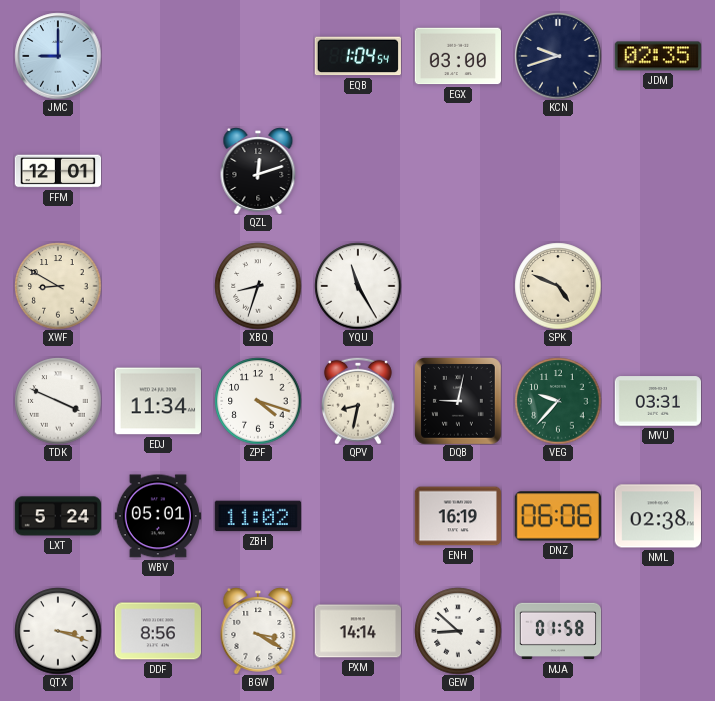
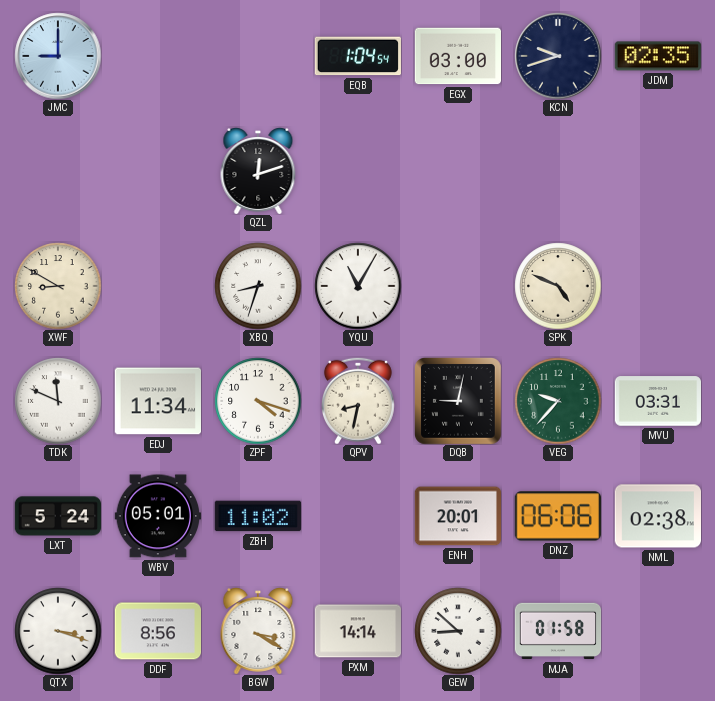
FFM: 12:01 -> none
YQU: 11:25 -> 11:05
TDK: 3:49 -> 11:49
ENH: 16:19 -> 20:01
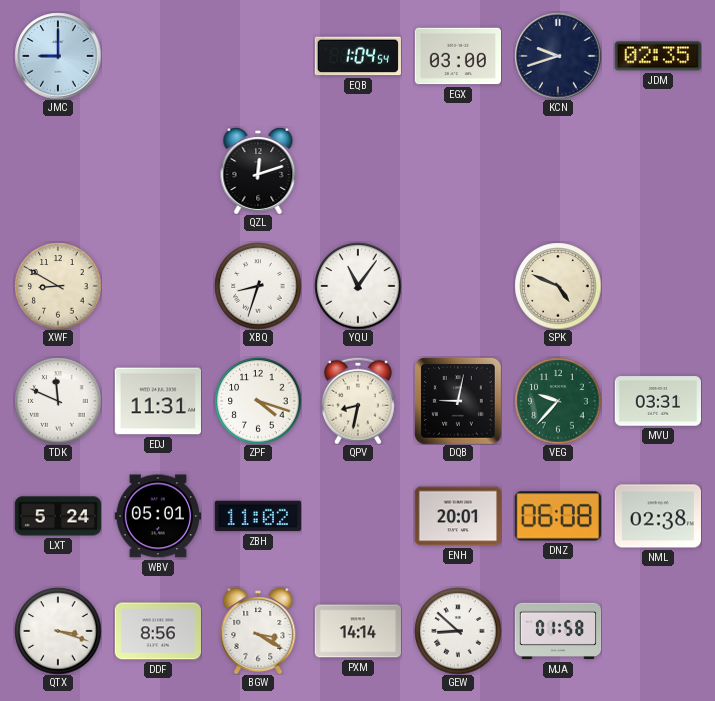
YQU: 11:05 -> 11:06
EDJ: 11:34 -> 11:31
DNZ: 06:06 -> 06:08
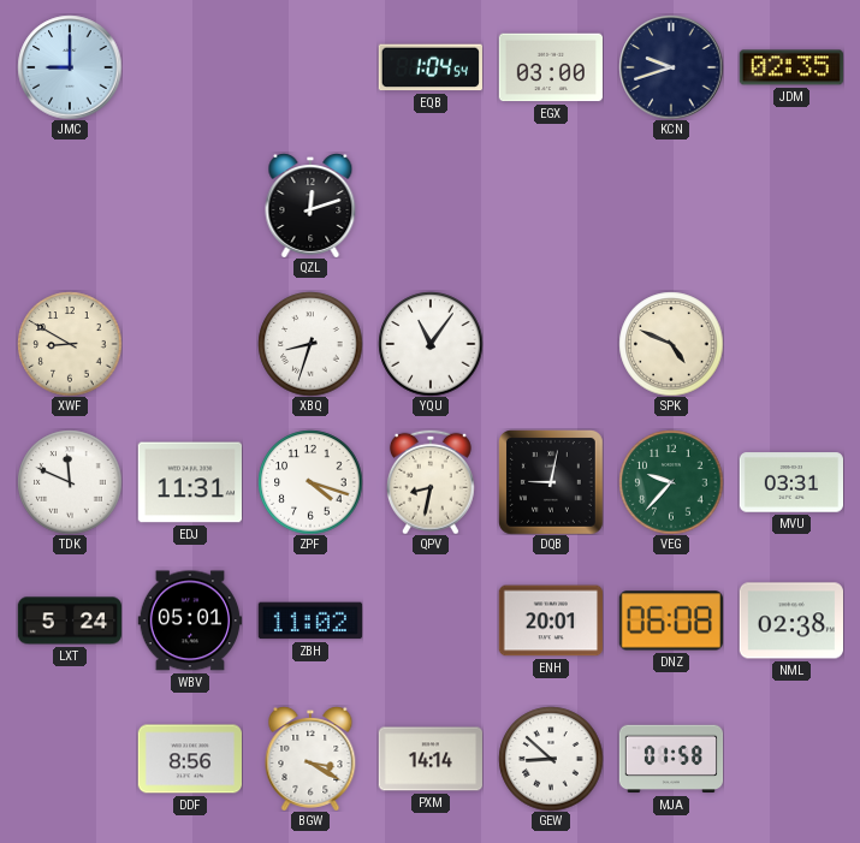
QTX: 3:18 -> none
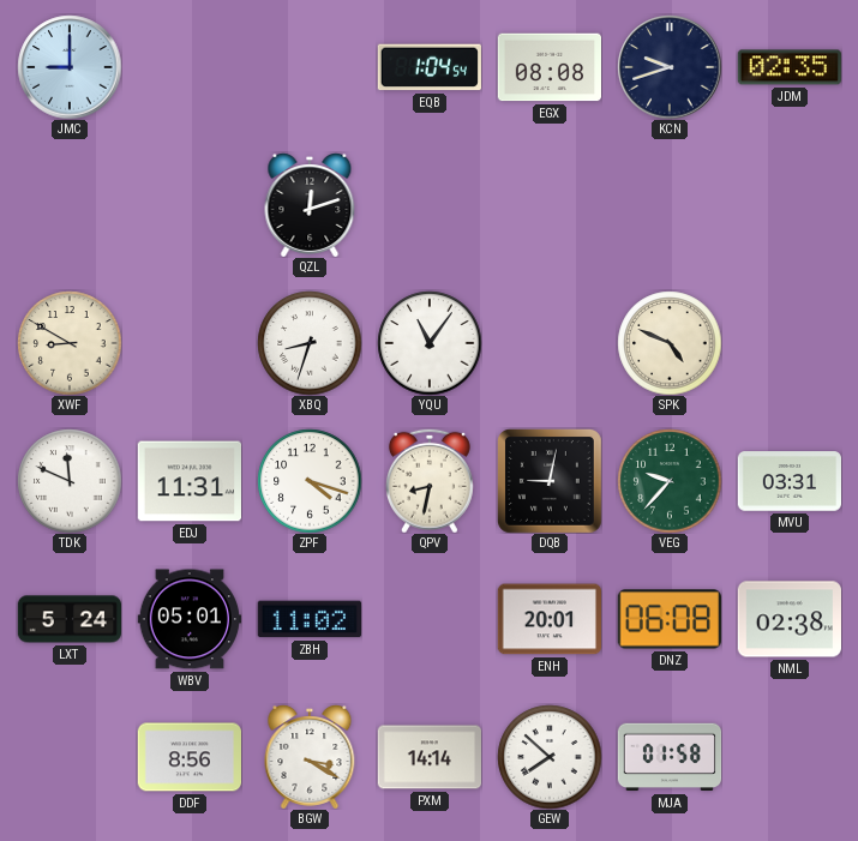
EGX: 03:00 -> 08:08
GEW: 8:52 -> 7:52
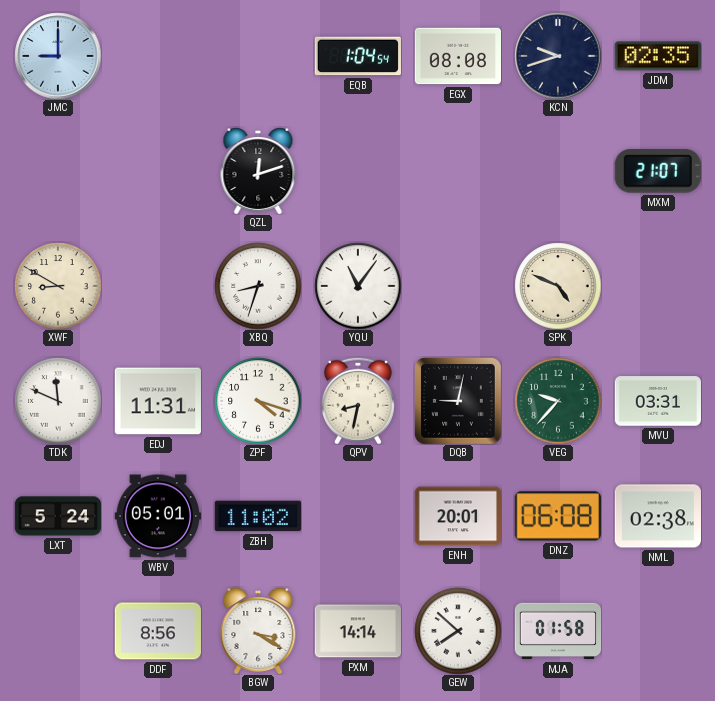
MXM: none -> 21:07
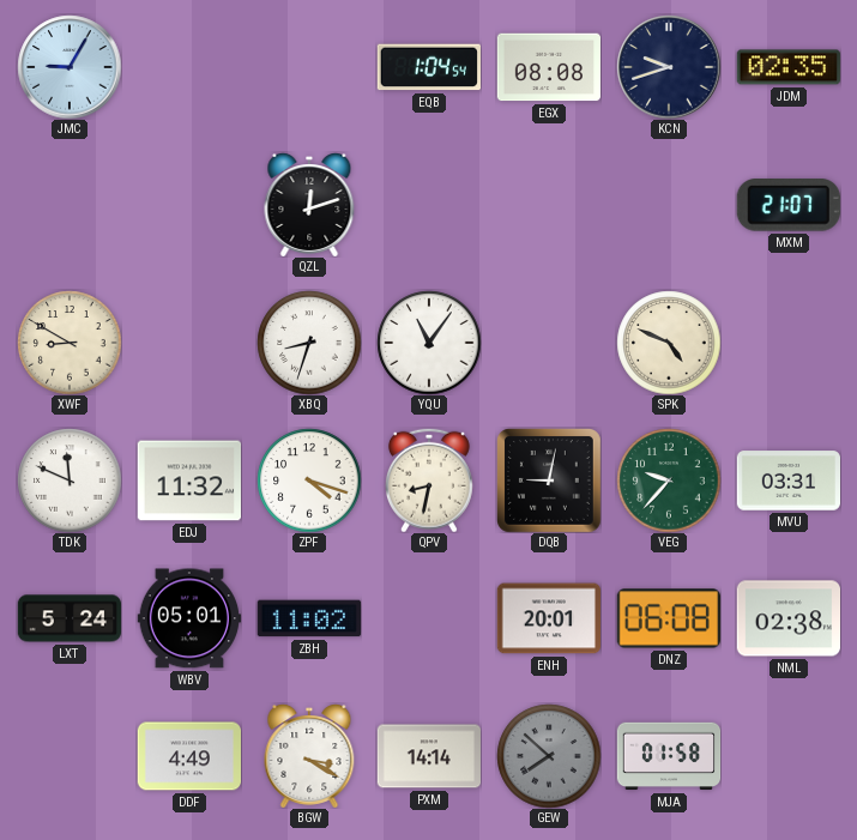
JMC: 9:00 -> 9:05
EDJ: 11:31 -> 11:32
DDF: 8:56 -> 4:49
GEW dial: white -> grey
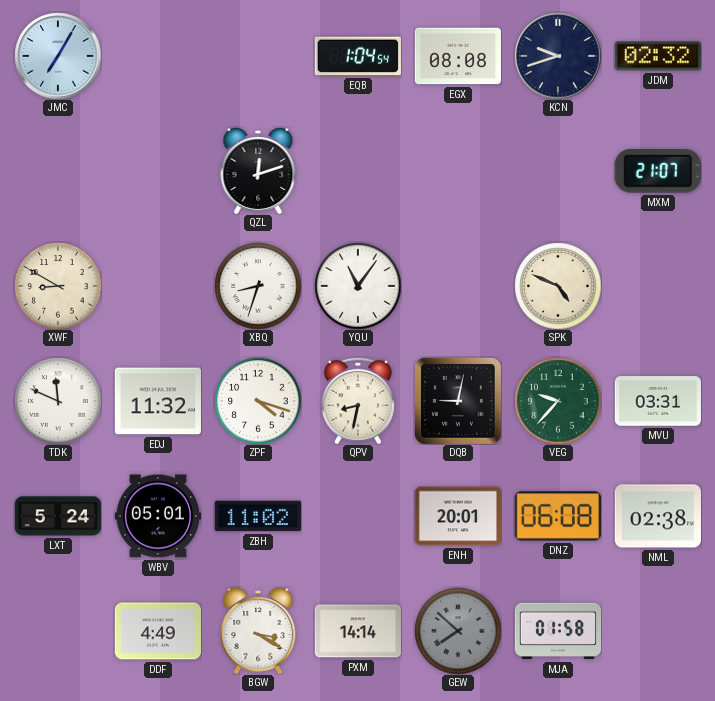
JMC: 9:05 -> 7:05
JDM: 02:35 -> 02:32
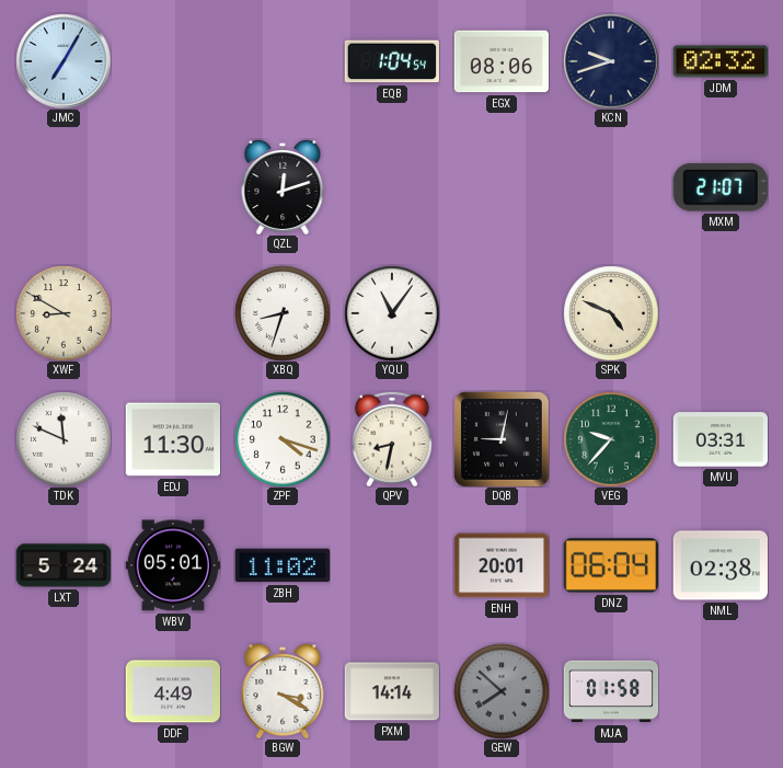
EGX: 08:08 -> 08:06
EDJ: 11:32 -> 11:30
DNZ: 06:08 -> 06:04
